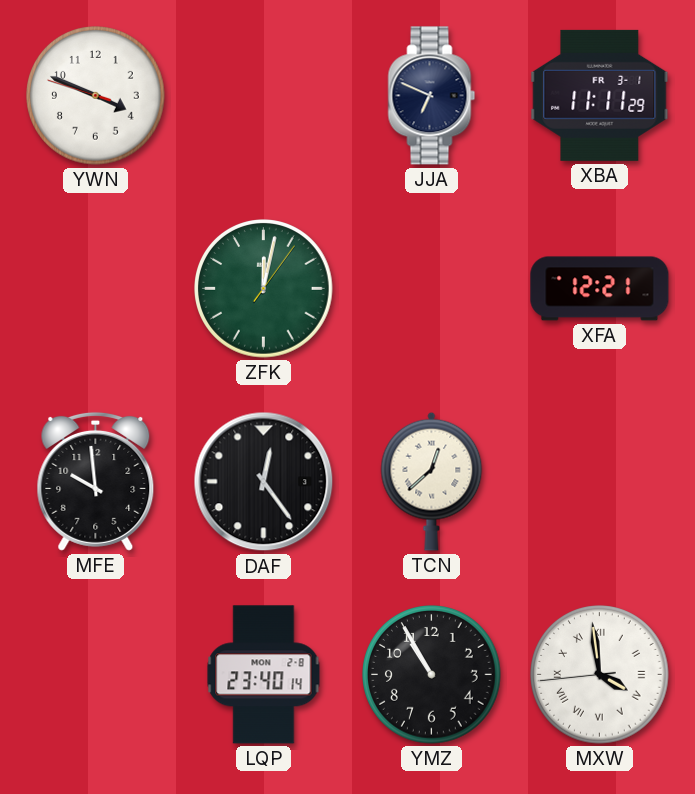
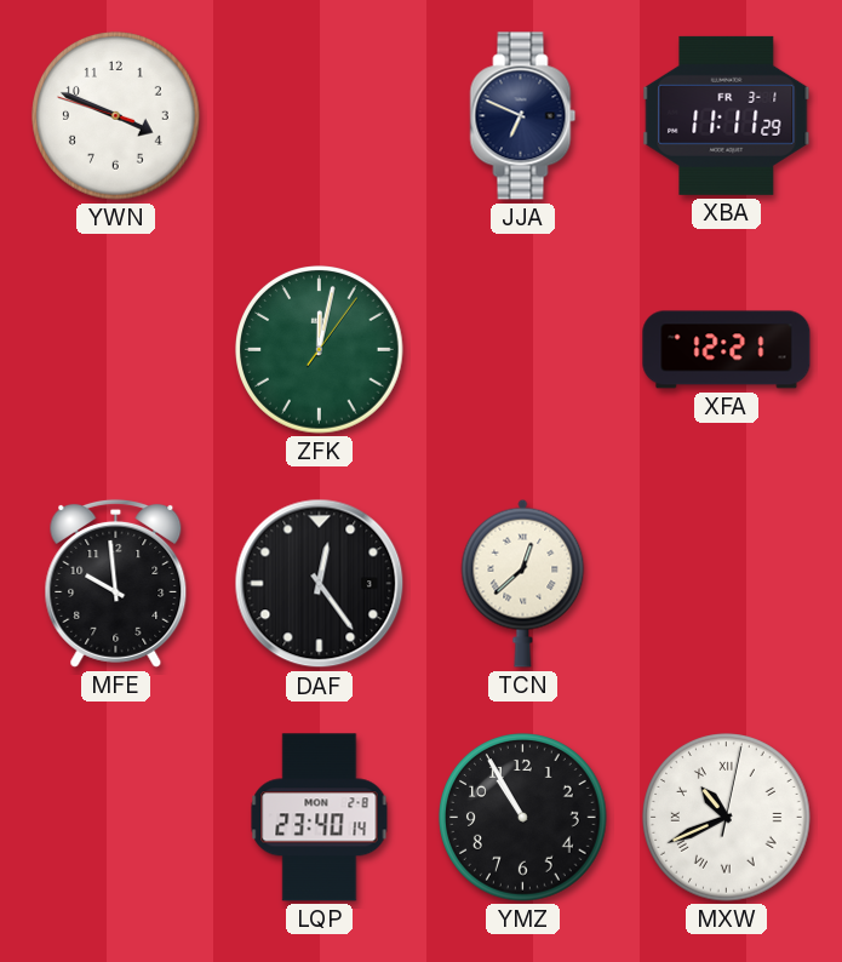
MXW: 3:58 -> 10:41
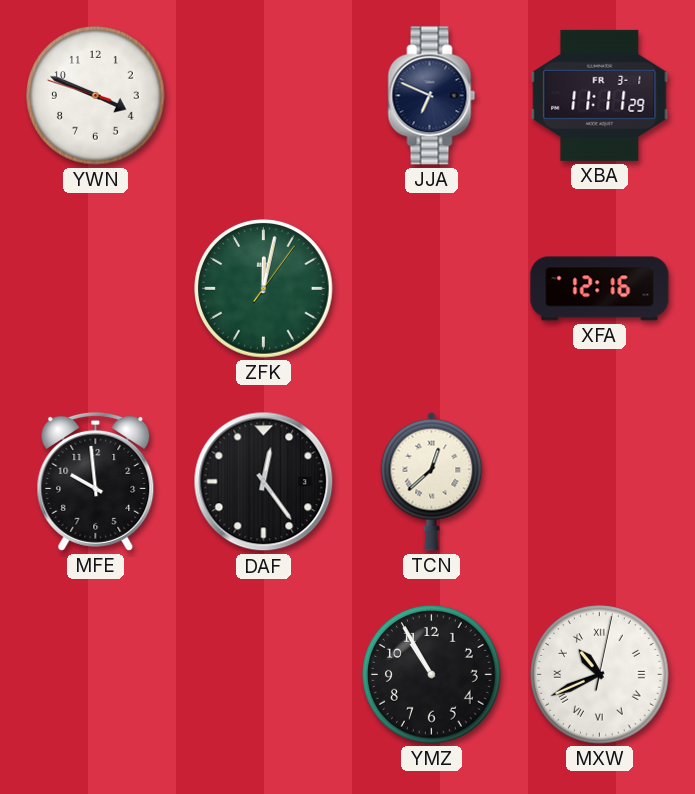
XFA: 12:21 -> 12:16
LQP: 23:40 -> none
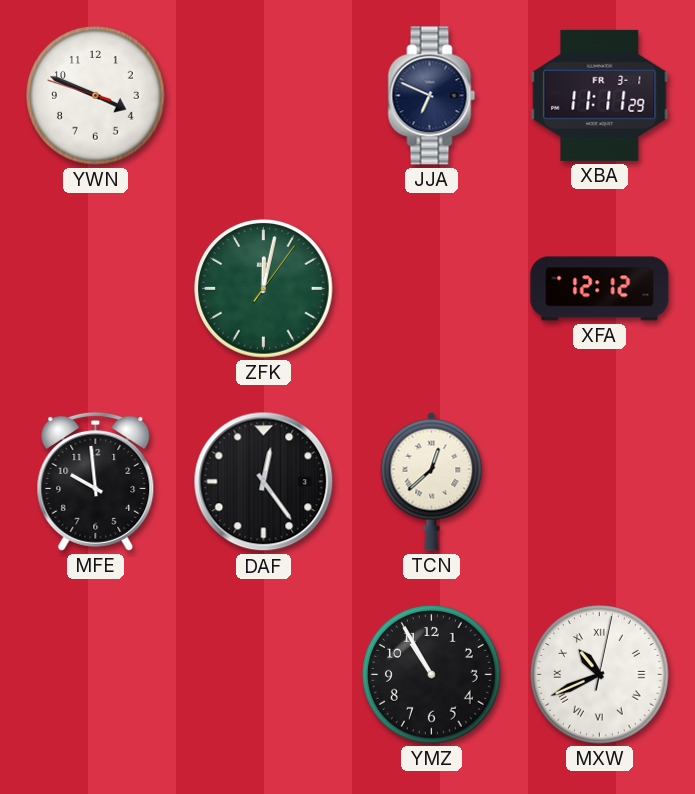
XFA: 12:16 -> 12:12
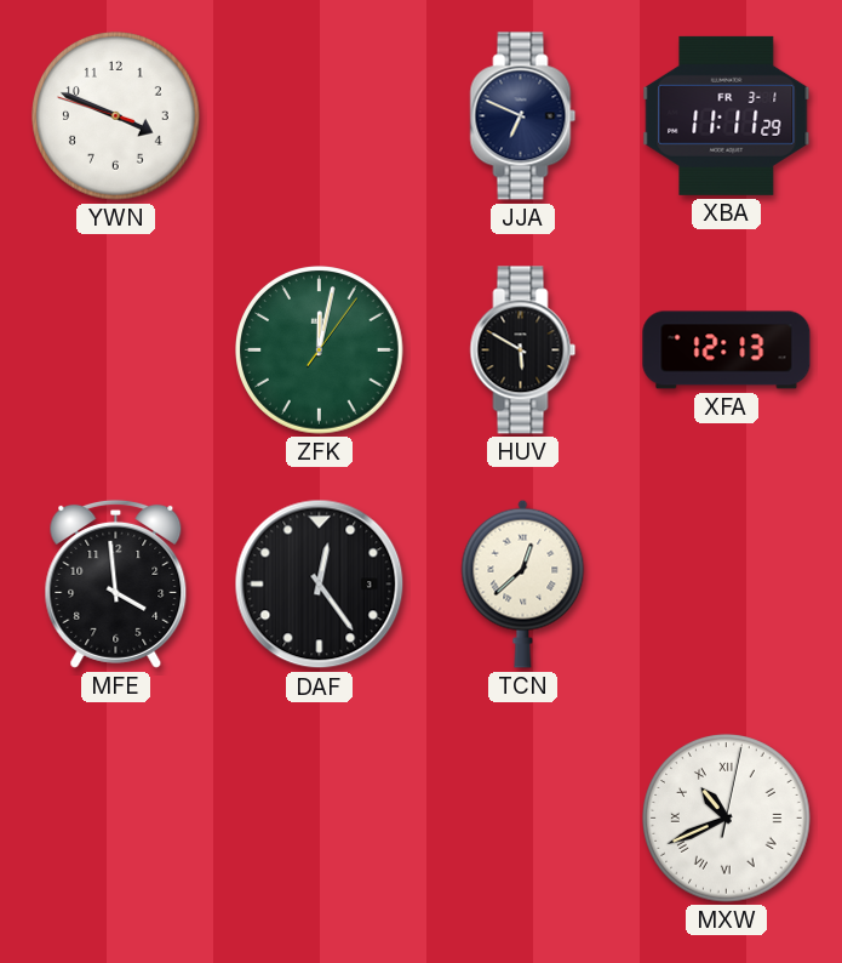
HUV: none -> 5:50
XFA: 12:12 -> 12:13
MFE: 9:59 -> 3:59
YMZ: 10:55 -> none
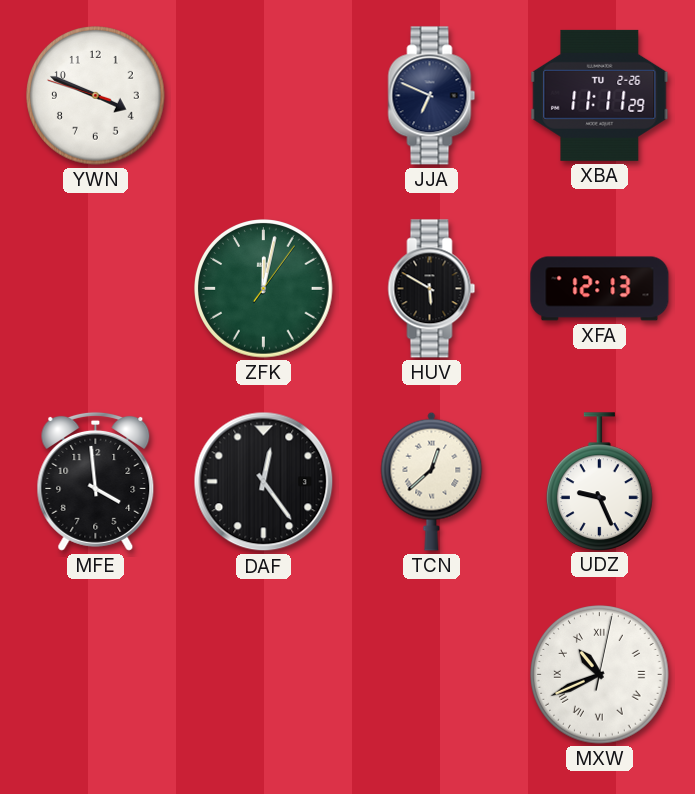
XBA date: FR 3-1 -> TU 2-26
UDZ: none -> 9:26
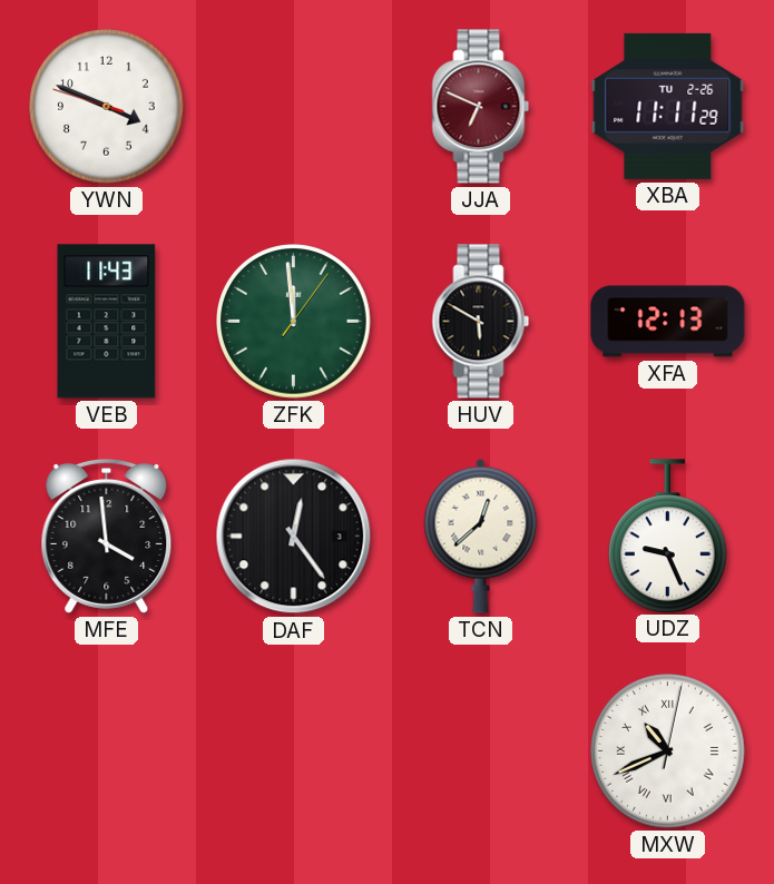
JJA dial: navy -> burgundy
VEB: none -> 11:43
ZFK: 12:02 -> 11:59
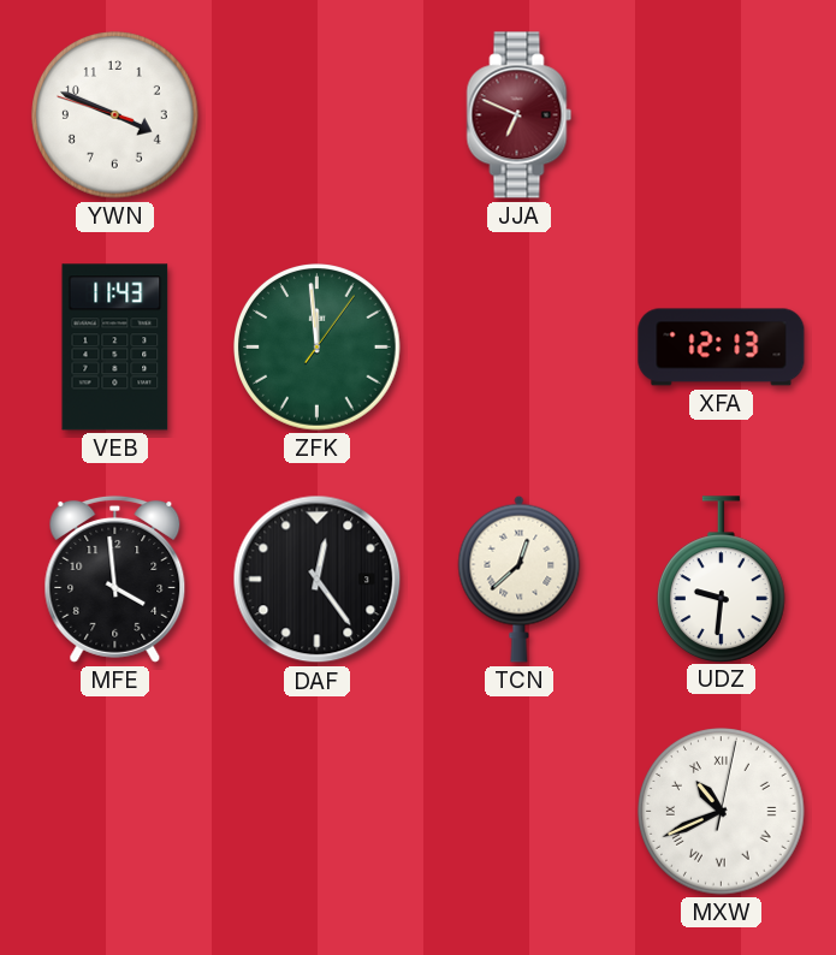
XBA: 11:11 -> none
HUV: 5:50 -> none
UDZ: 9:26 -> 9:31
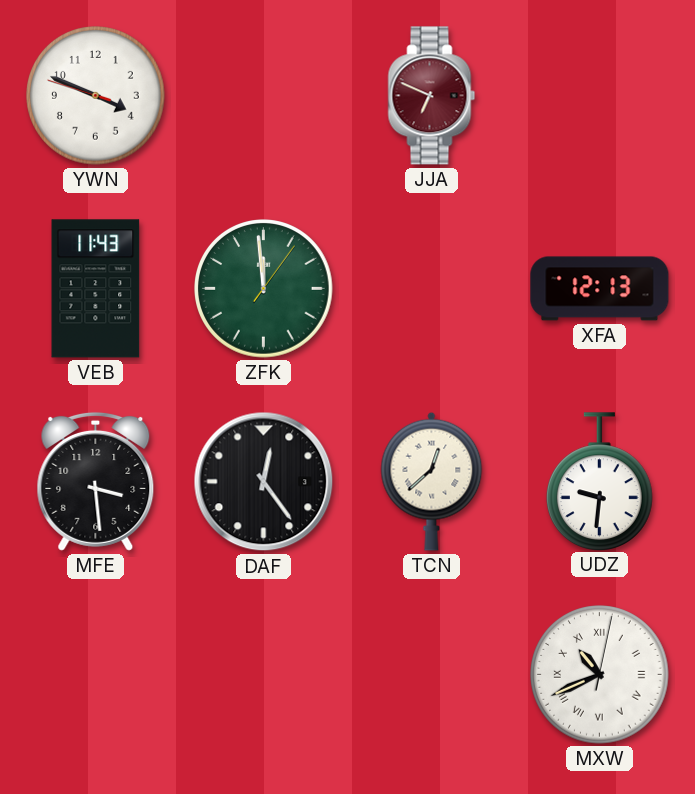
MFE: 3:59 -> 3:29
